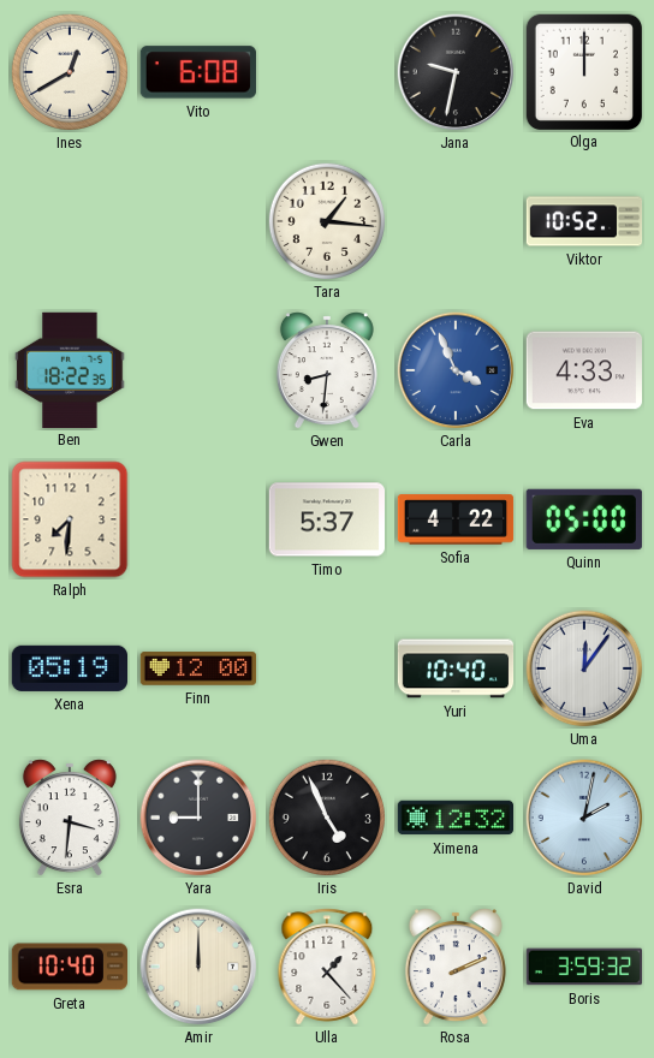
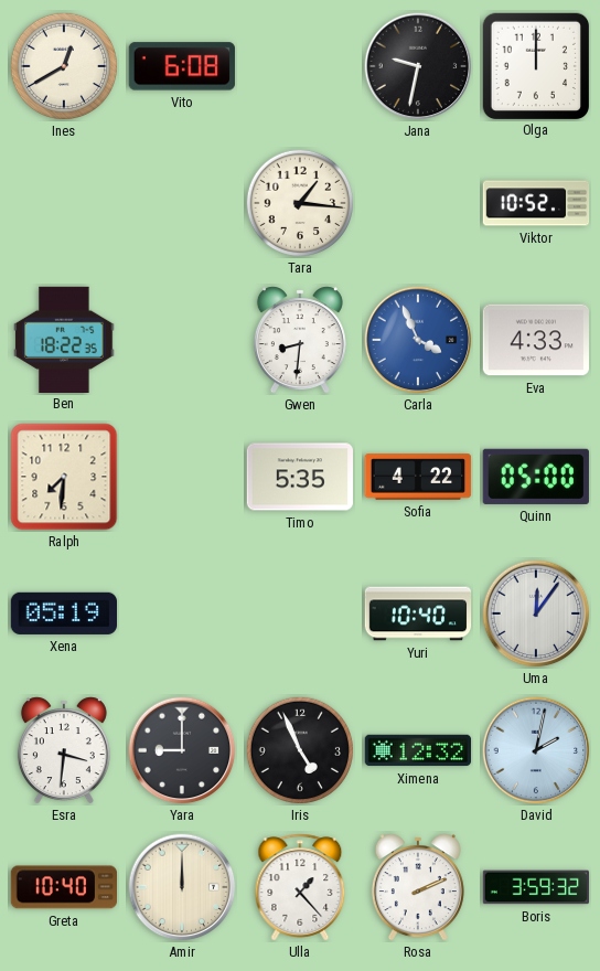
Timo: 5:37 -> 5:35
Finn: 12:00 -> none
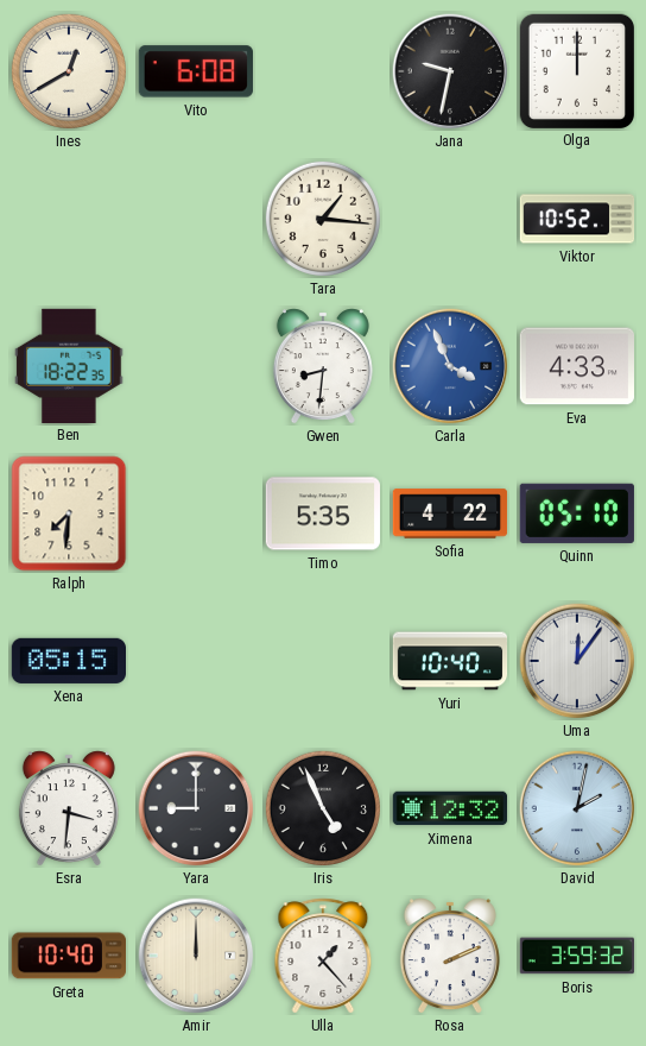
Quinn: 05:00 -> 05:10
Xena: 05:19 -> 05:15
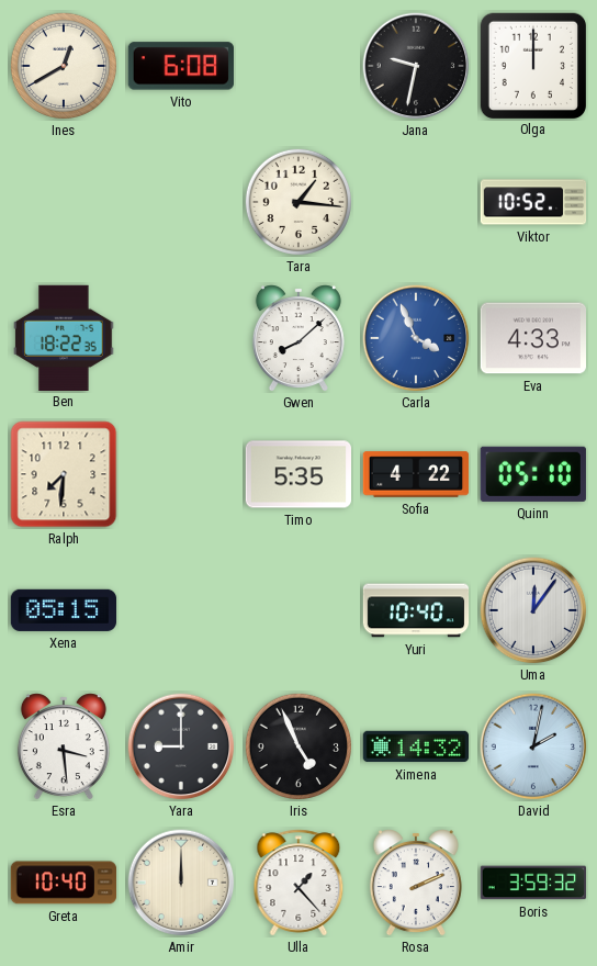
Gwen: 8:31 -> 8:08
Esra: 3:31 -> 3:29
Ximena: 12:32 -> 14:32
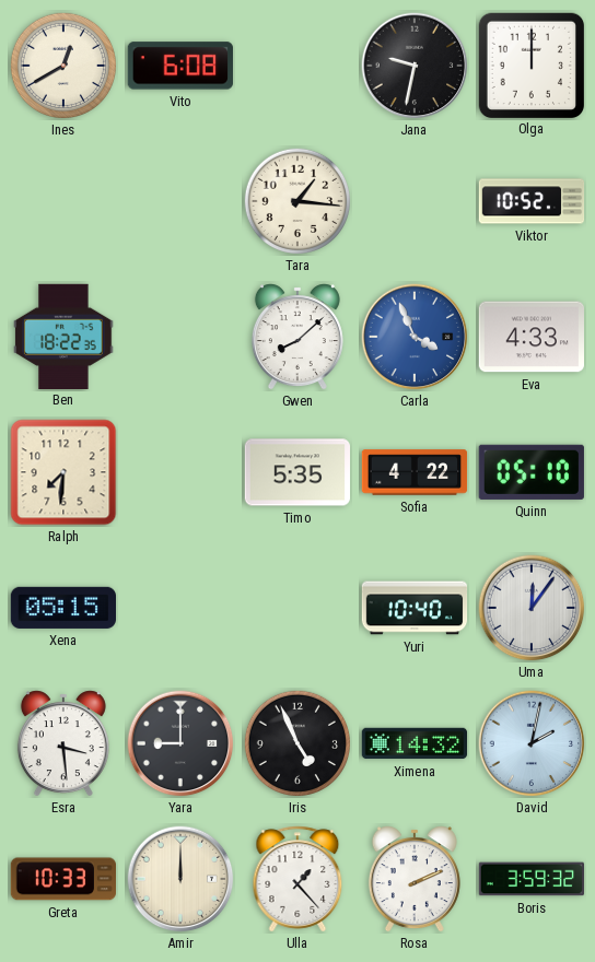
Greta: 10:40 -> 10:33
